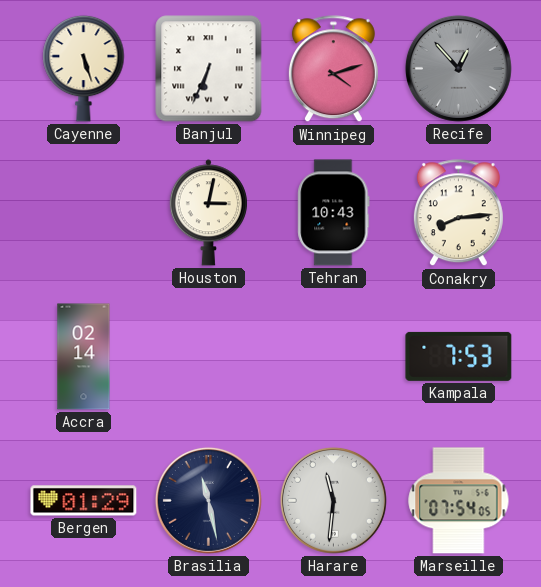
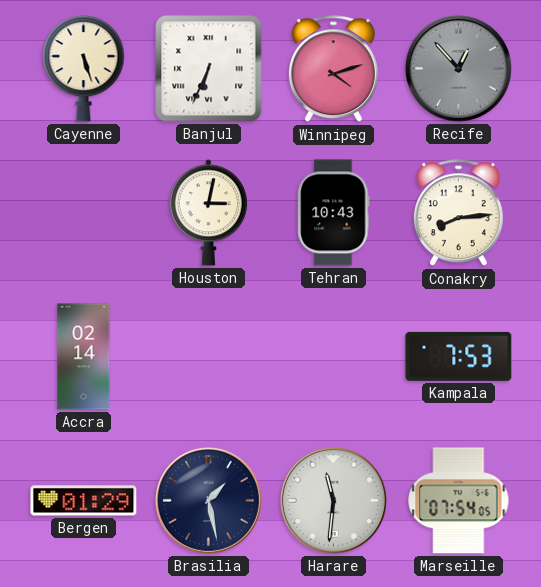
Brasilia: 11:28 -> 1:28
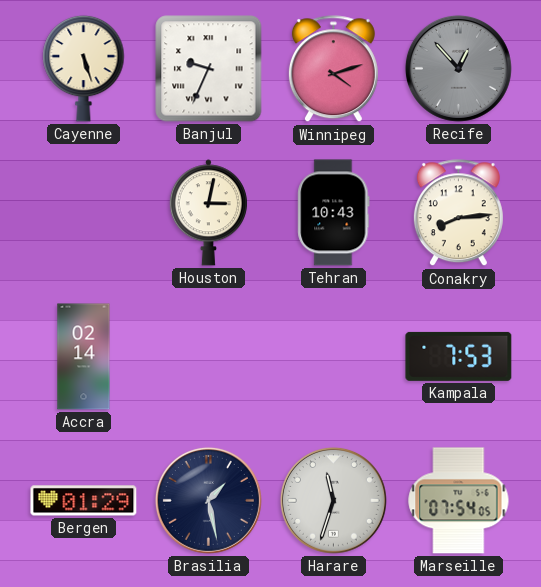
Banjul: 6:34 -> 9:34
Harare: 11:31 -> 11:33
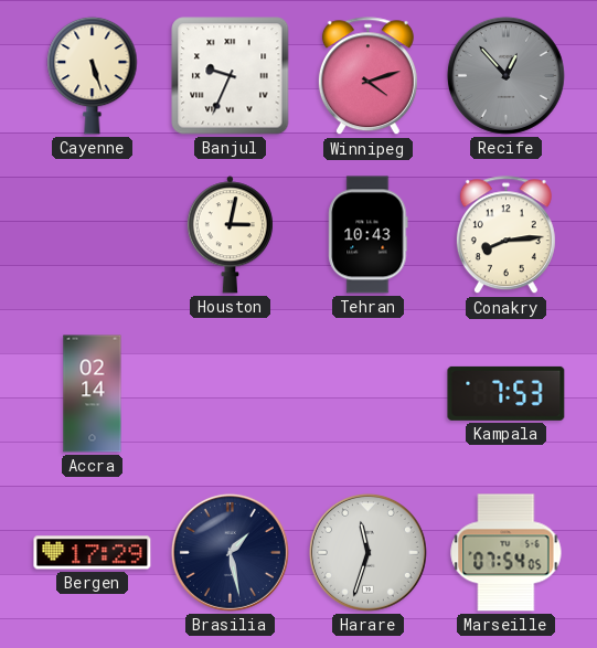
Bergen: 01:29 -> 17:29
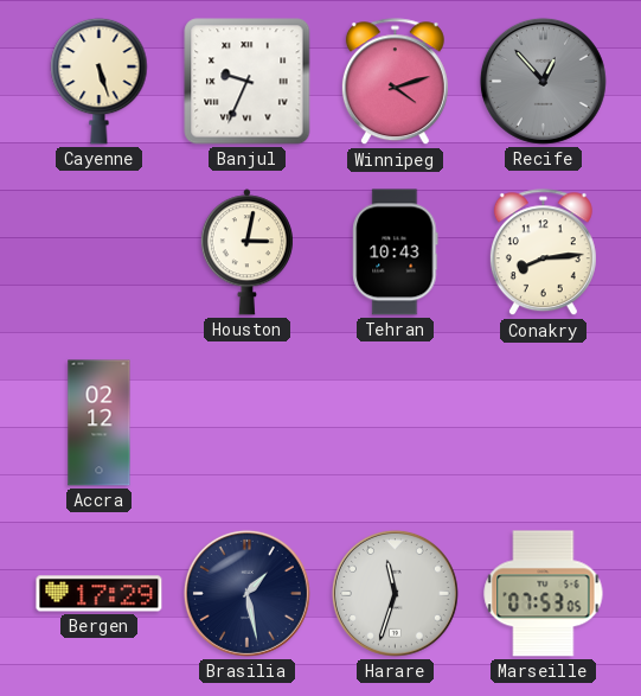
Accra: 02:14 -> 02:12
Kampala: 7:53 -> none
Marseille: 07:54 -> 07:53
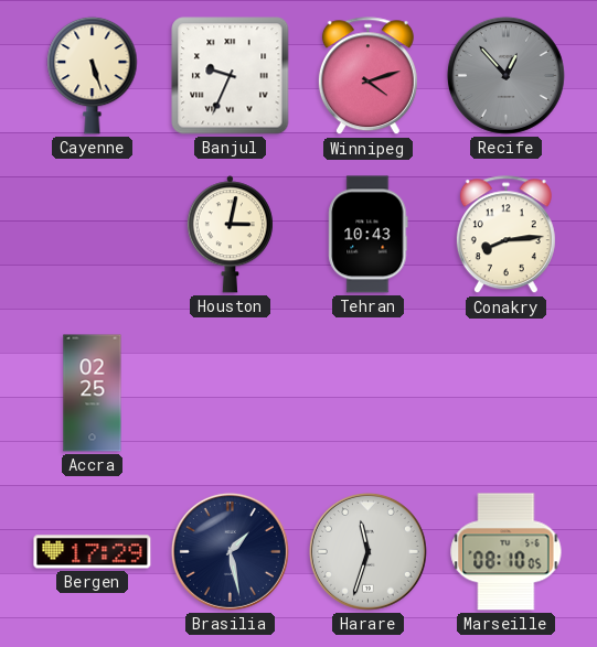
Accra: 02:12 -> 02:25
Marseille: 07:53 -> 08:10
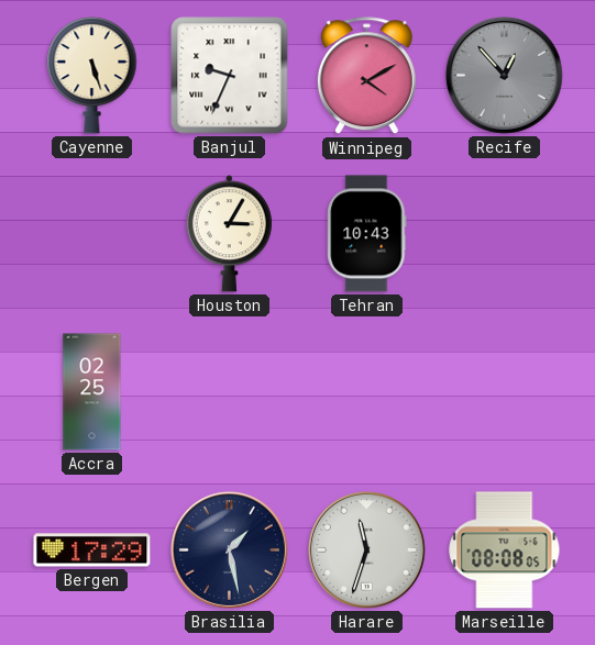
Winnipeg: 4:12 -> 4:10
Houston: 3:02 -> 3:05
Conakry: 8:14 -> none
Marseille: 08:10 -> 08:08
